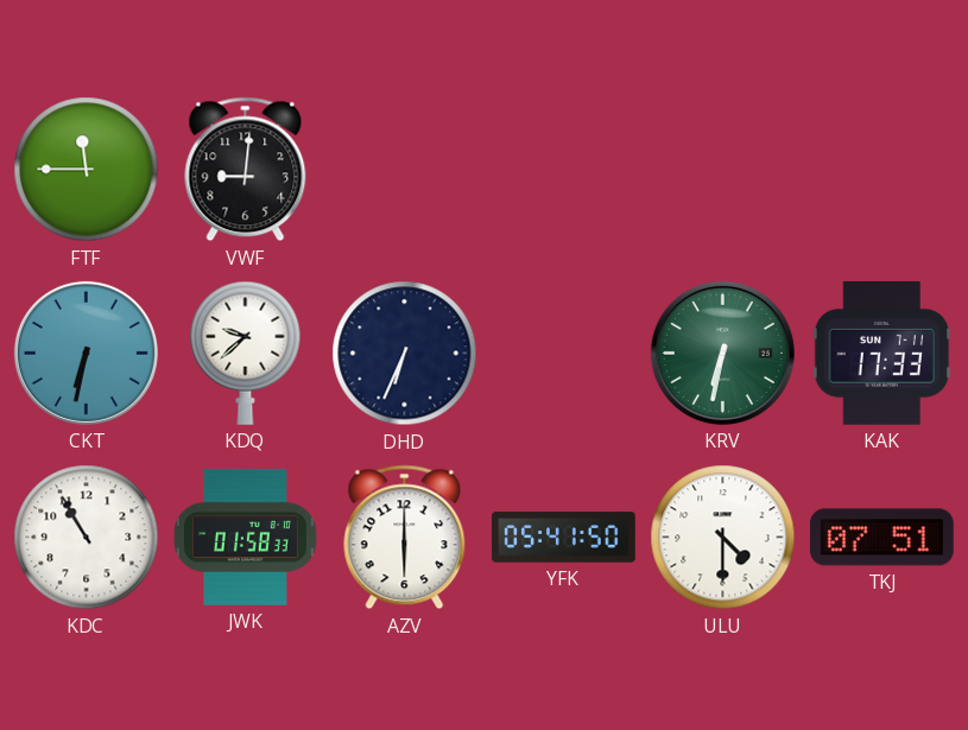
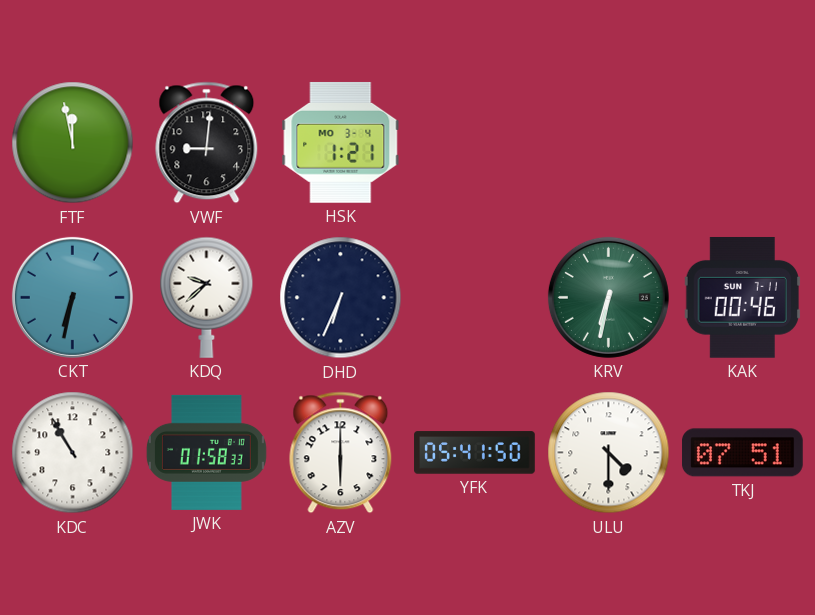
FTF: 11:45 -> 11:58
HSK: none -> 1:21
KAK: 17:33 -> 00:46
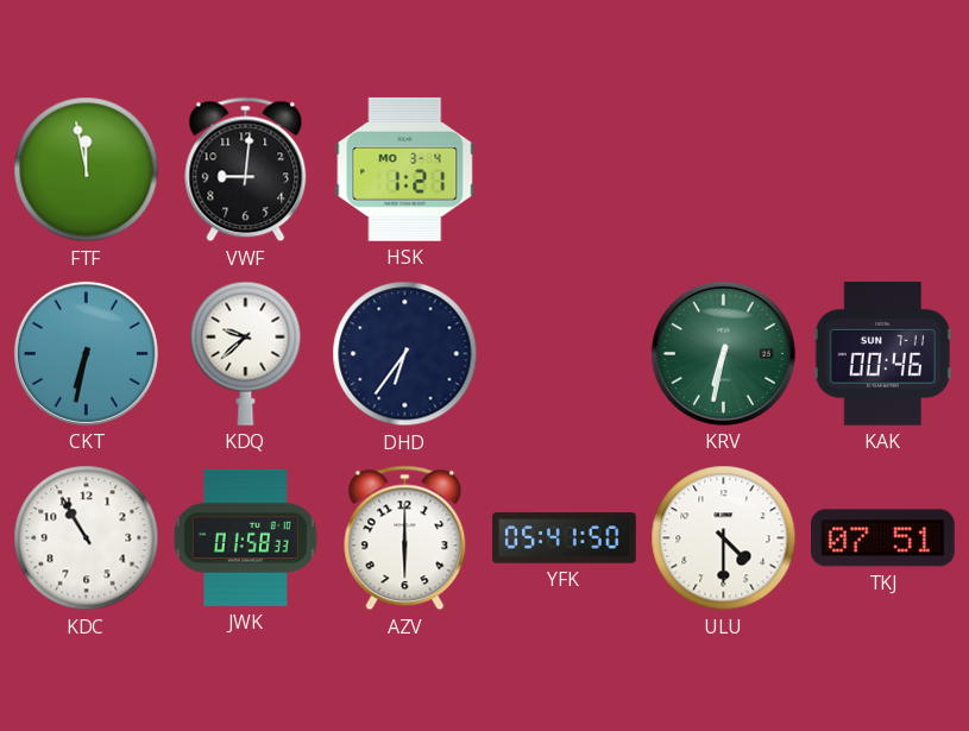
DHD: 6:34 -> 6:36
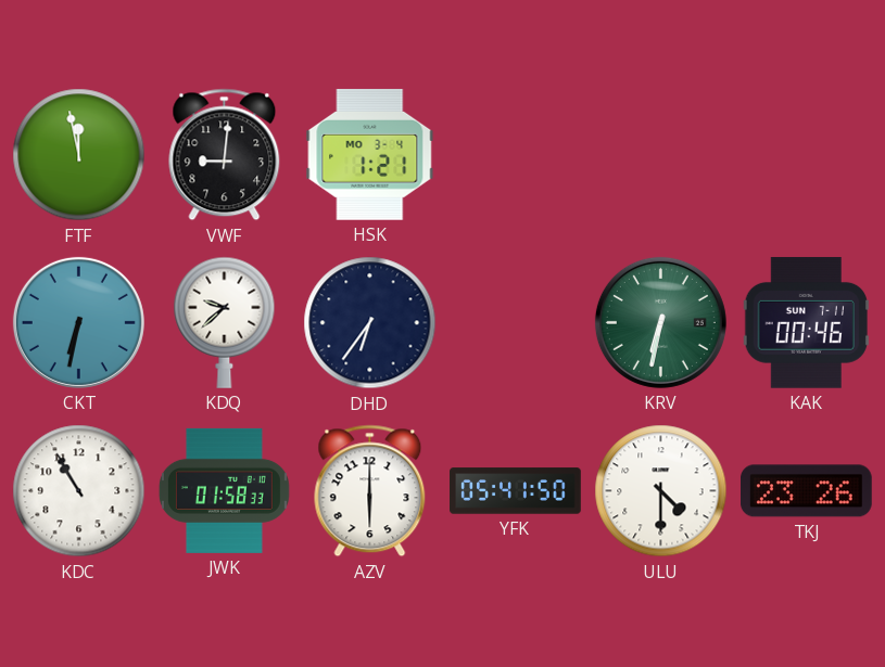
TKJ: 07:51 -> 23:26
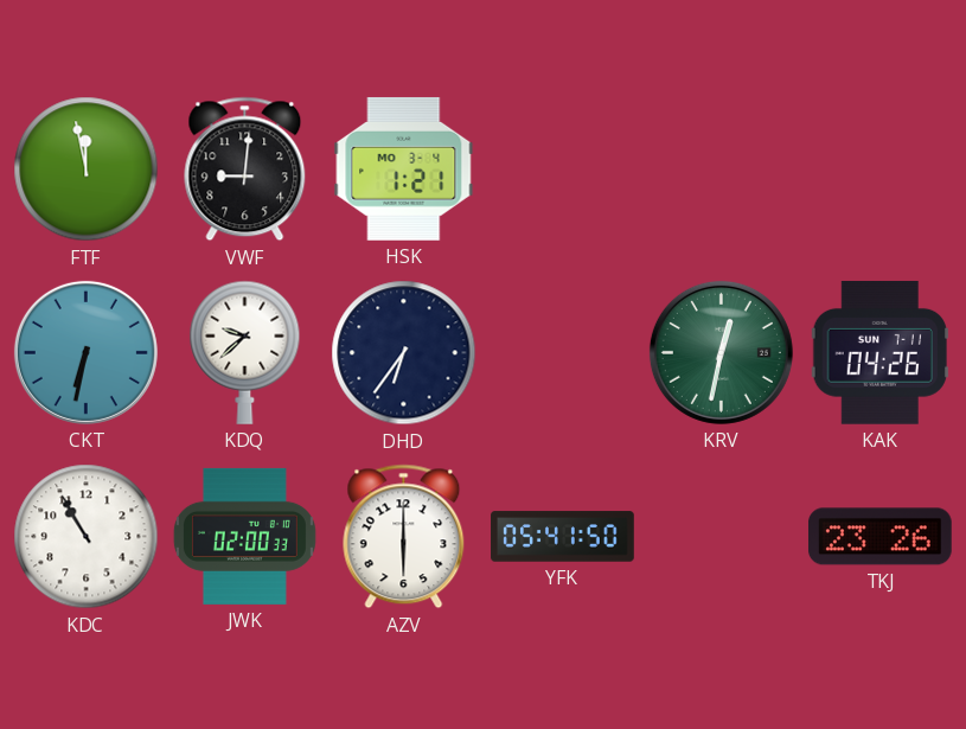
KRV: 6:32 -> 12:32
KAK: 00:46 -> 04:26
JWK: 01:58 -> 02:00
ULU: 4:30 -> none
